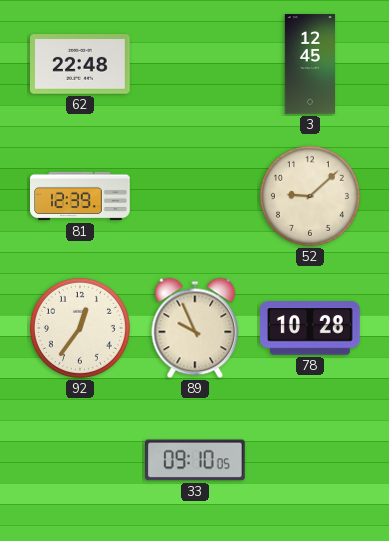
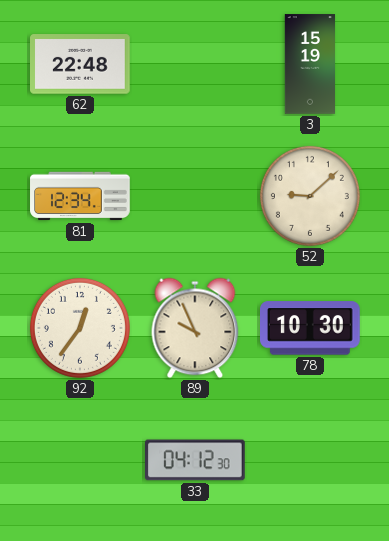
3: 12:45 -> 15:19
81: 12:39 -> 12:34
78: 10:28 -> 10:30
33: 09:10 -> 04:12
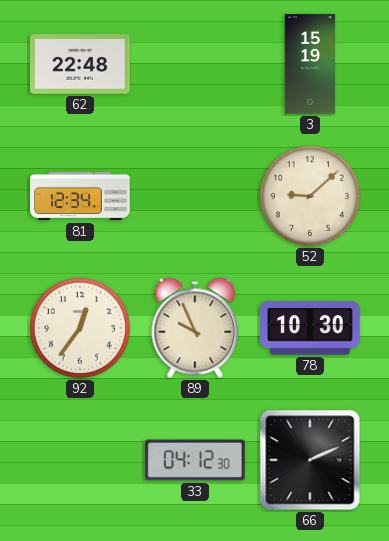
66: none -> 2:11
